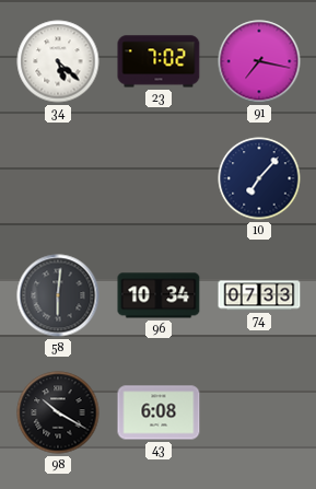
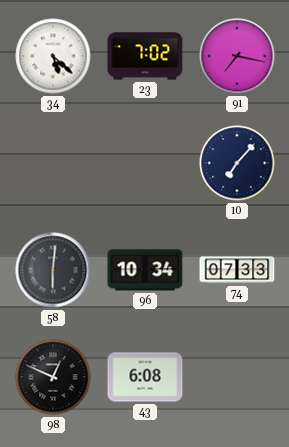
98: 10:20 -> 12:49
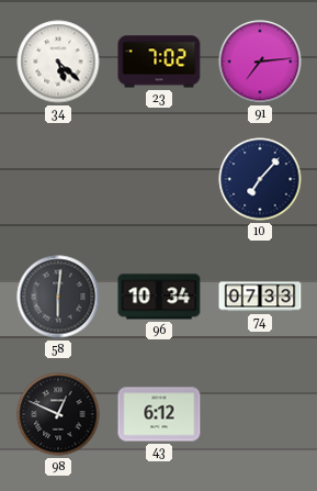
91: 7:17 -> 7:14
43: 6:08 -> 6:12
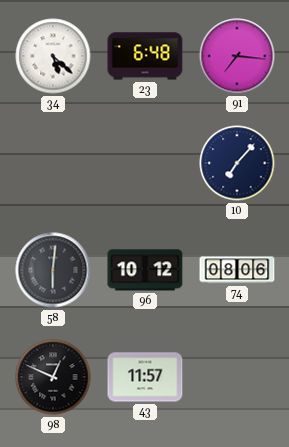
23: 7:02 -> 6:48
91: 7:14 -> 7:16
96: 10:34 -> 10:12
74: 07:33 -> 08:06
43: 6:12 -> 11:57
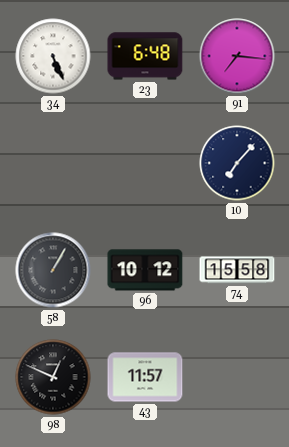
34: 5:22 -> 5:26
58: 6:01 -> 1:05
74: 08:06 -> 15:58
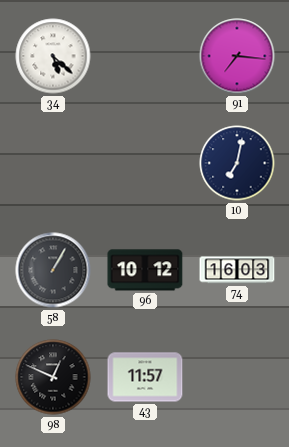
34: 5:26 -> 5:22
23: 6:48 -> none
10: 7:07 -> 7:02
74: 15:58 -> 16:03
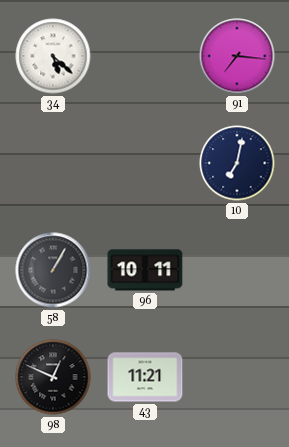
96: 10:12 -> 10:11
74: 16:03 -> none
43: 11:57 -> 11:21
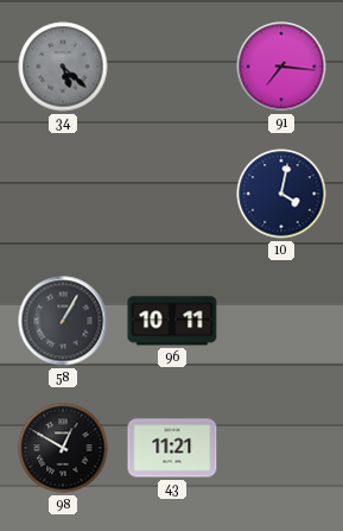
34 dial: white -> grey
10: 7:02 -> 4:02
98: 12:49 -> 12:50
